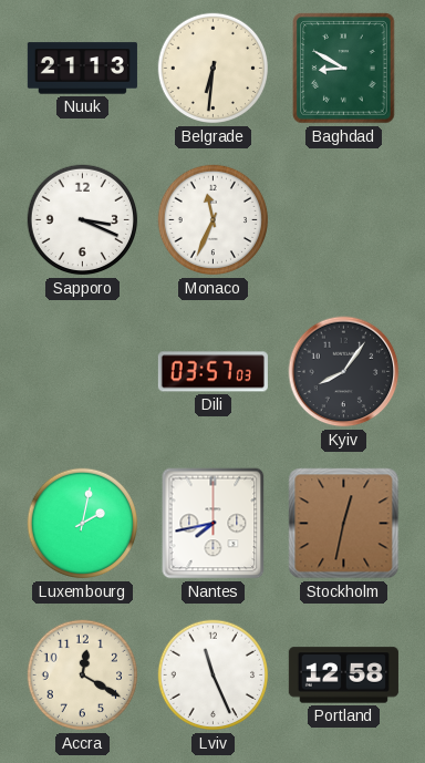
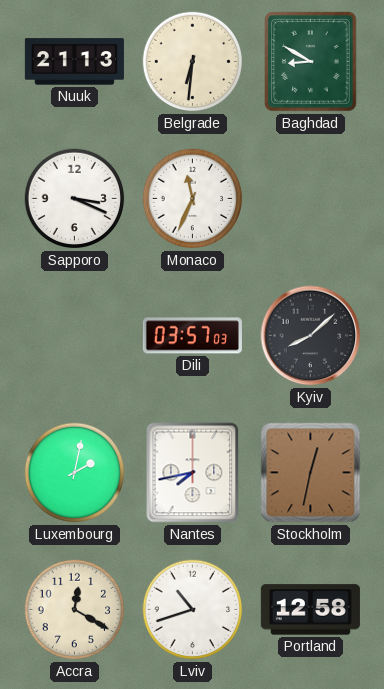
Kyiv: 8:06 -> 8:08
Lviv: 11:26 -> 10:42
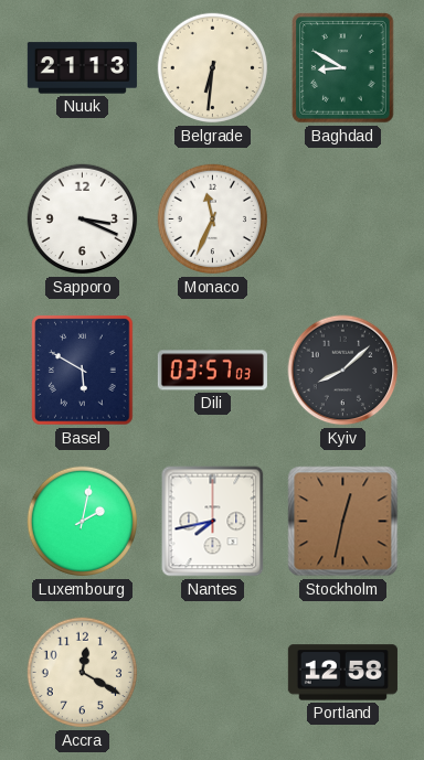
Basel: none -> 5:50
Lviv: 10:42 -> none
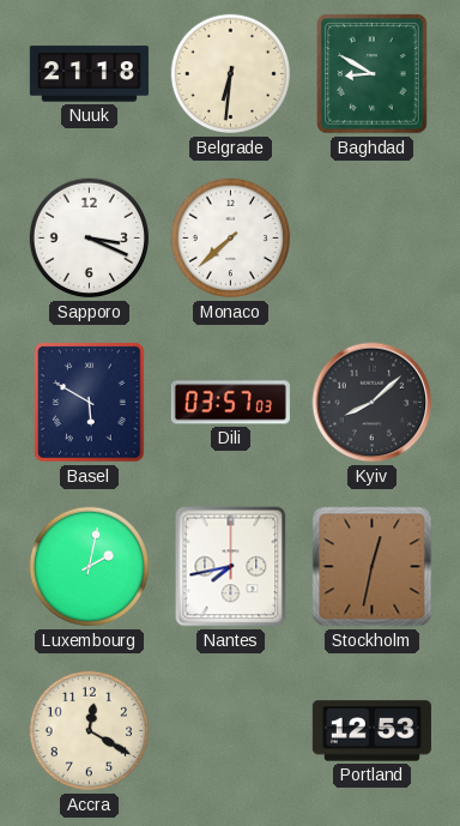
Nuuk: 21:13 -> 21:18
Monaco: 11:34 -> 7:38
Portland: 12:58 -> 12:53
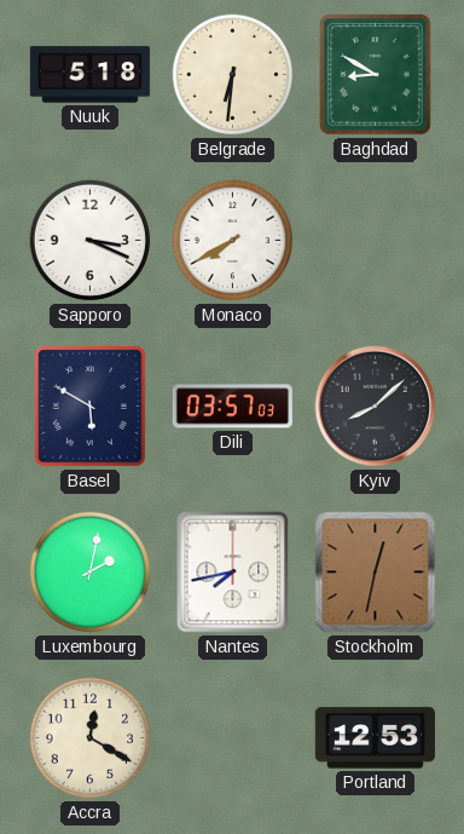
Nuuk: 21:18 -> 5:18
Monaco: 7:38 -> 7:40
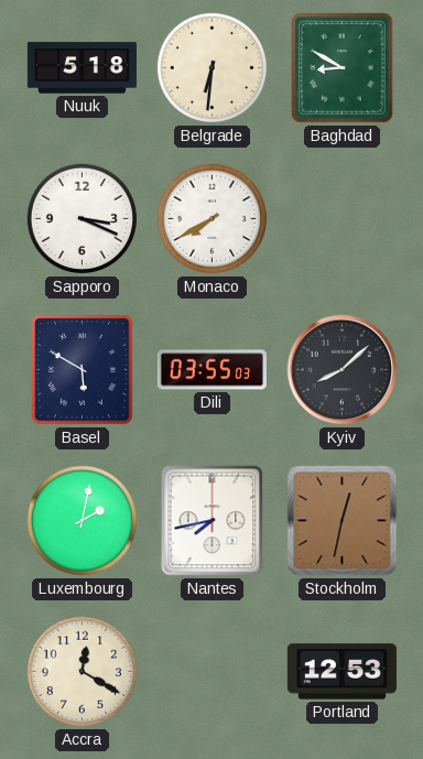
Dili: 03:57 -> 03:55
